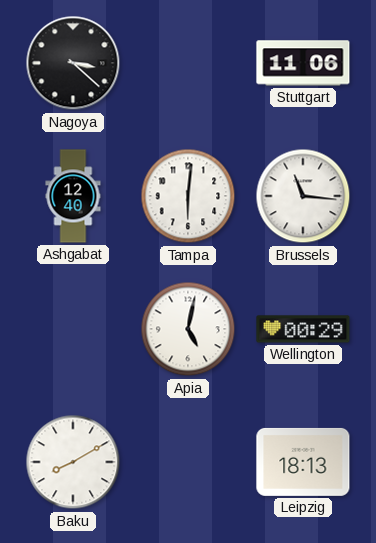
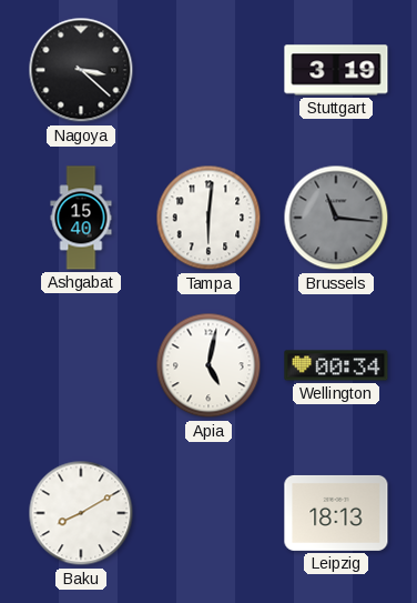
Stuttgart: 11:06 -> 3:19
Ashgabat: 12:40 -> 15:40
Brussels dial: white -> grey
Wellington: 00:29 -> 00:34
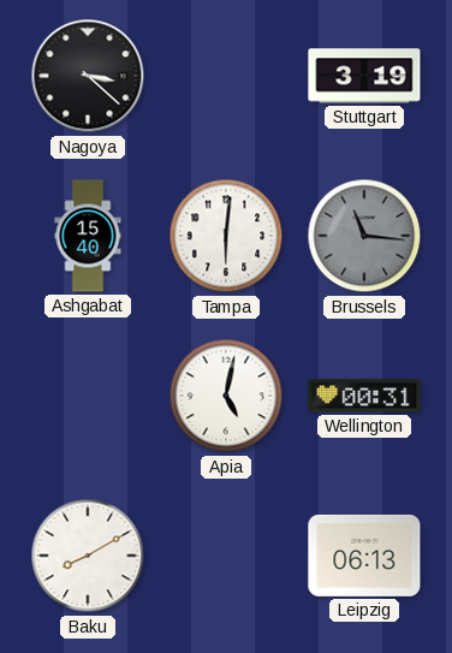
Wellington: 00:34 -> 00:31
Leipzig: 18:13 -> 06:13
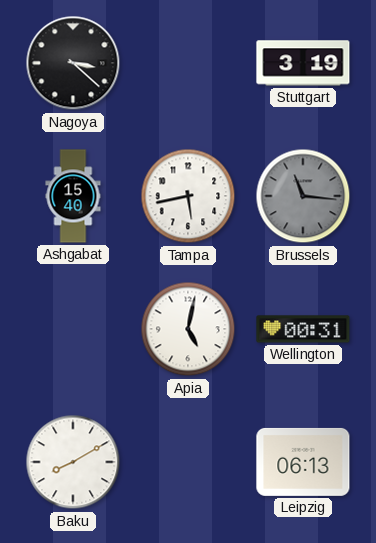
Tampa: 6:01 -> 5:43
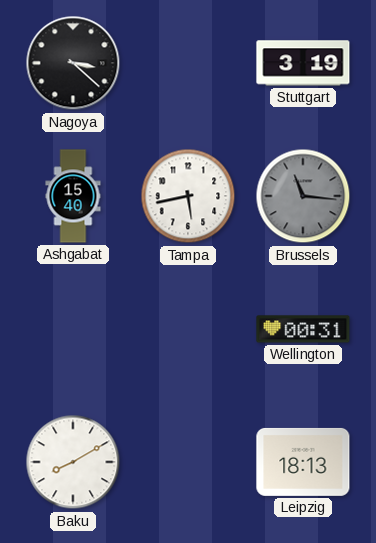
Apia: 5:02 -> none
Leipzig: 06:13 -> 18:13
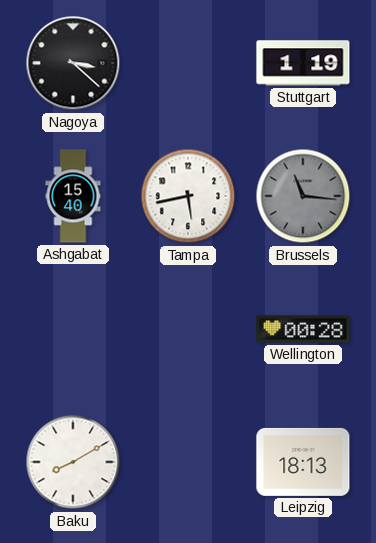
Stuttgart: 3:19 -> 1:19
Wellington: 00:31 -> 00:28
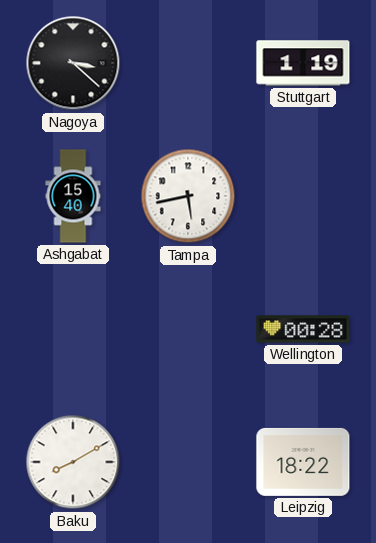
Brussels: 11:16 -> none
Leipzig: 18:13 -> 18:22
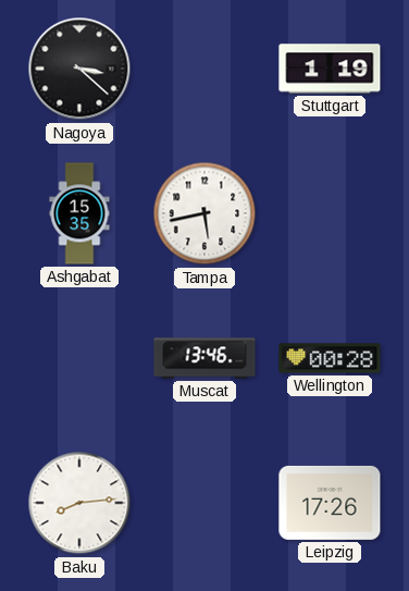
Ashgabat: 15:40 -> 15:35
Muscat: none -> 13:46
Baku: 8:10 -> 8:14
Leipzig: 18:22 -> 17:26
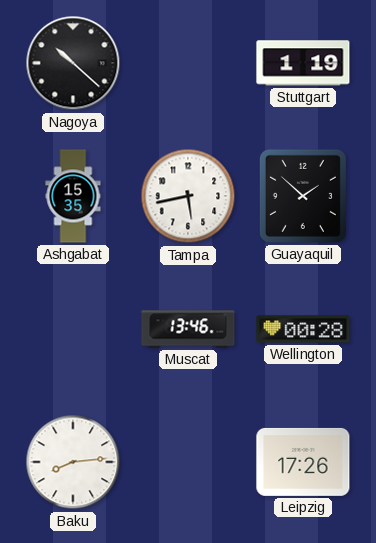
Nagoya: 3:22 -> 10:22
Guayaquil: none -> 1:52
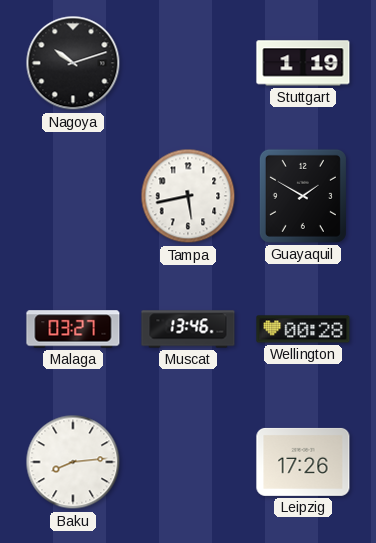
Nagoya: 10:22 -> 10:12
Ashgabat: 15:35 -> none
Guayaquil: 1:52 -> 1:50
Malaga: none -> 03:27
